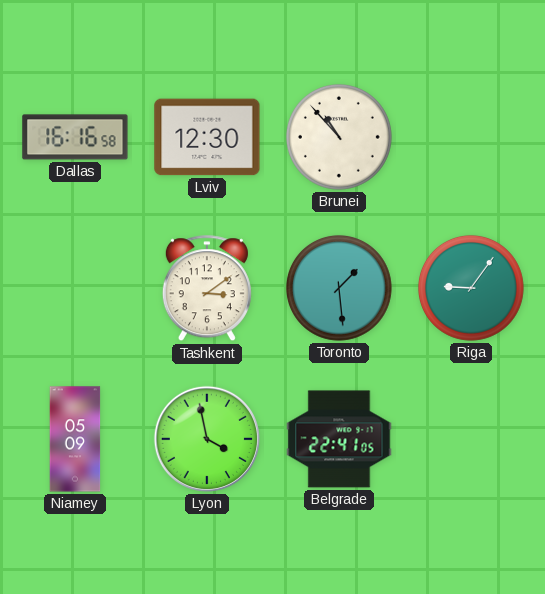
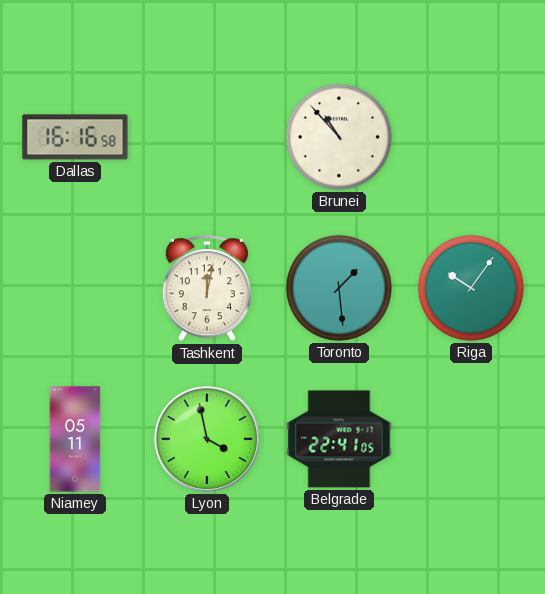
Lviv: 12:30 -> none
Tashkent: 3:09 -> 12:02
Riga: 9:06 -> 10:06
Niamey: 05:09 -> 05:11
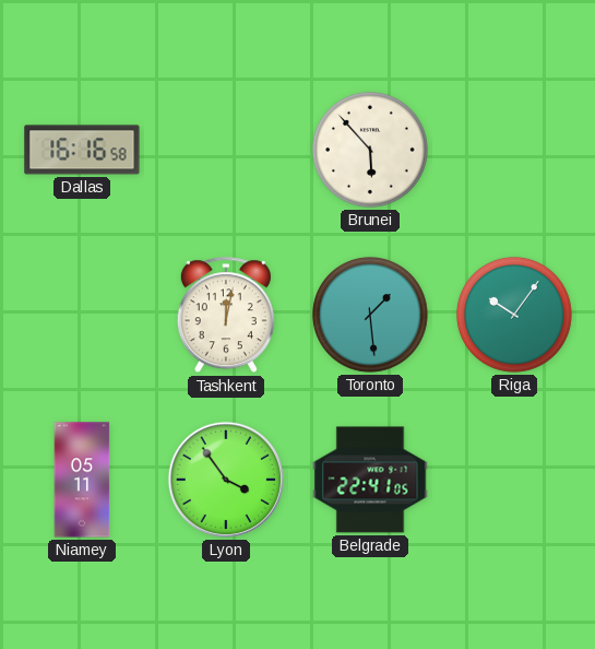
Brunei: 10:53 -> 5:53
Lyon: 3:58 -> 3:54
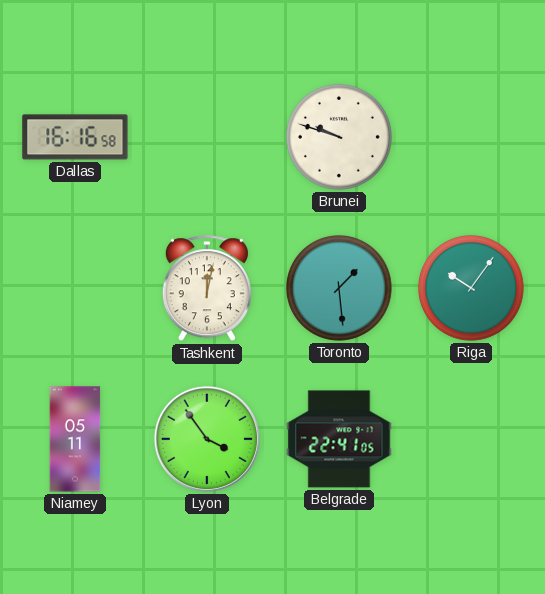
Brunei: 5:53 -> 9:48
